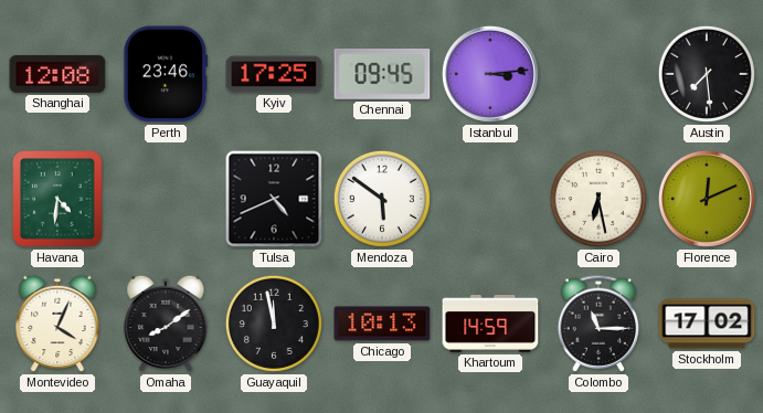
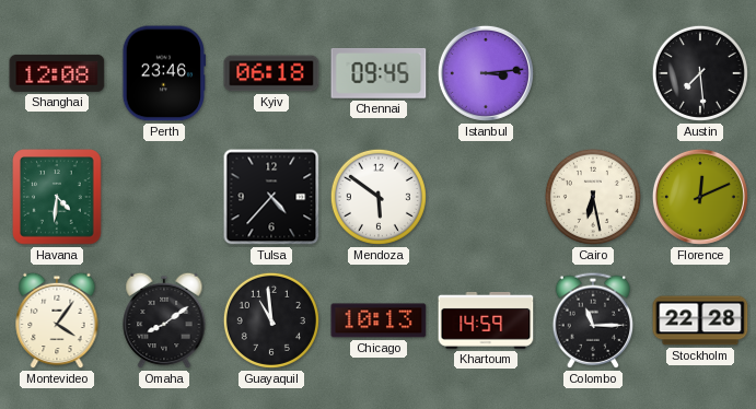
Kyiv: 17:25 -> 06:18
Tulsa: 4:41 -> 4:37
Montevideo: 4:04 -> 4:06
Guayaquil: 11:58 -> 10:59
Stockholm: 17:02 -> 22:28
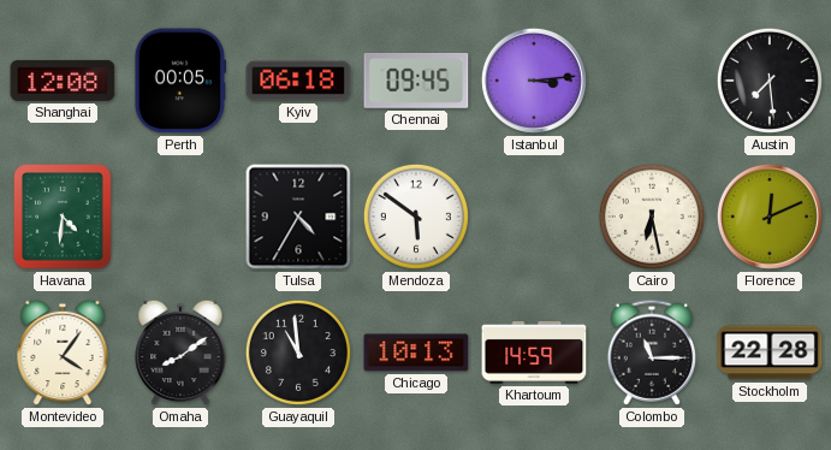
Perth: 23:46 -> 00:05
Tulsa: 4:37 -> 4:35
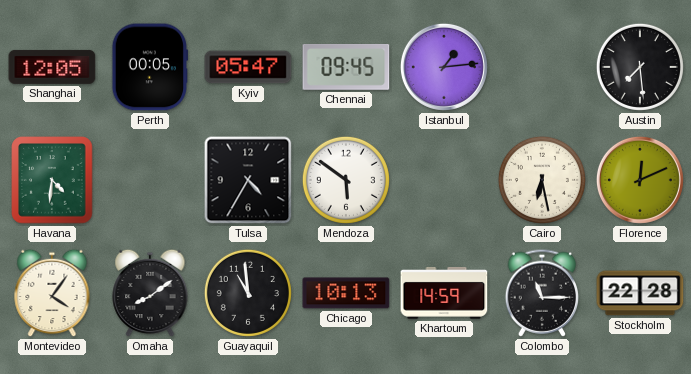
Shanghai: 12:08 -> 12:05
Kyiv: 06:18 -> 05:47
Istanbul: 3:14 -> 1:14
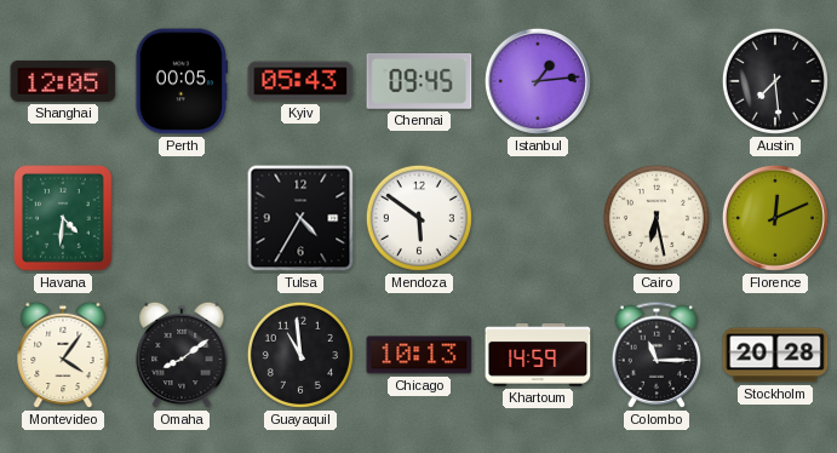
Kyiv: 05:47 -> 05:43
Stockholm: 22:28 -> 20:28
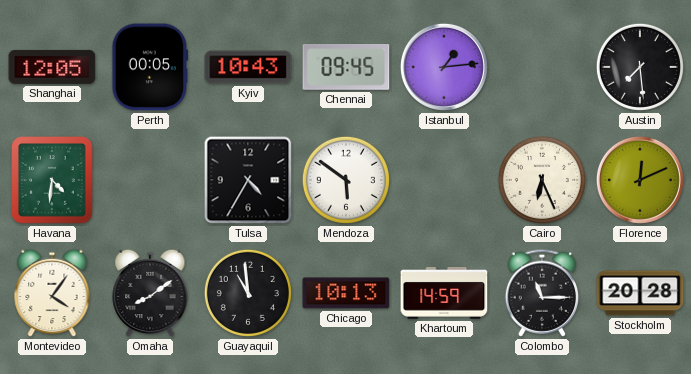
Kyiv: 05:43 -> 10:43
Cairo: 6:28 -> 6:26
